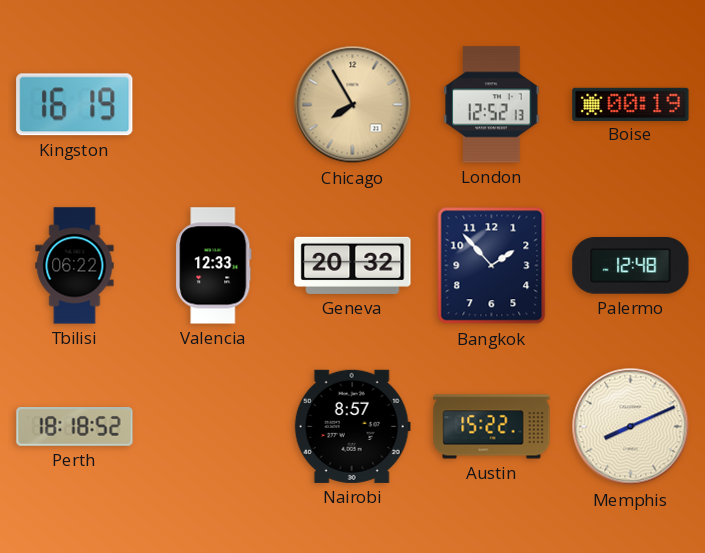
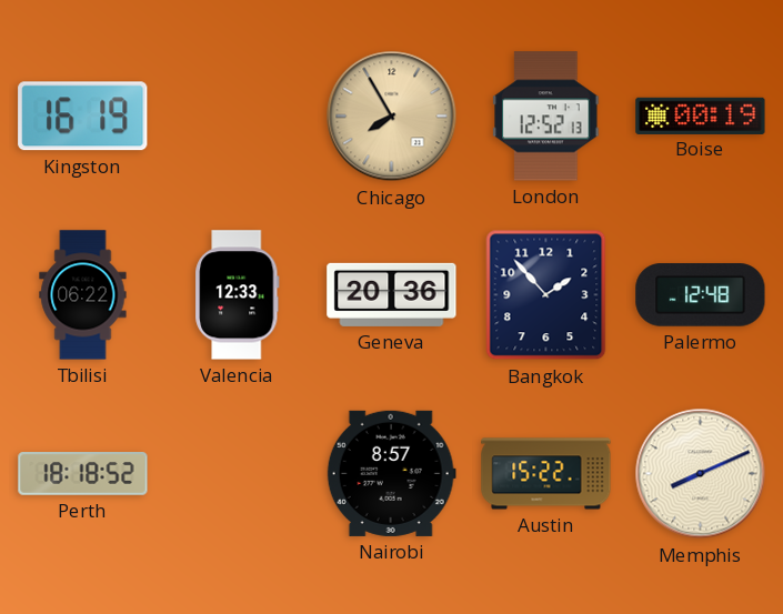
Geneva: 20:32 -> 20:36
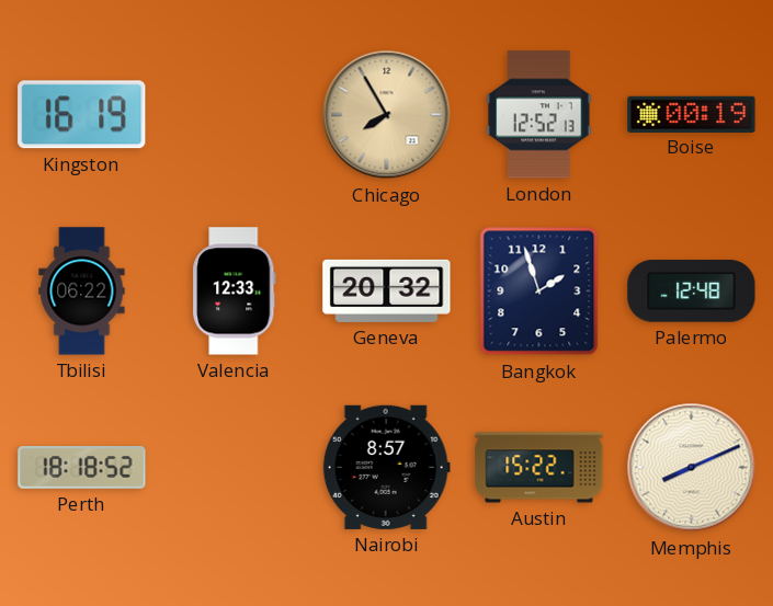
Geneva: 20:36 -> 20:32
Bangkok: 1:53 -> 1:57
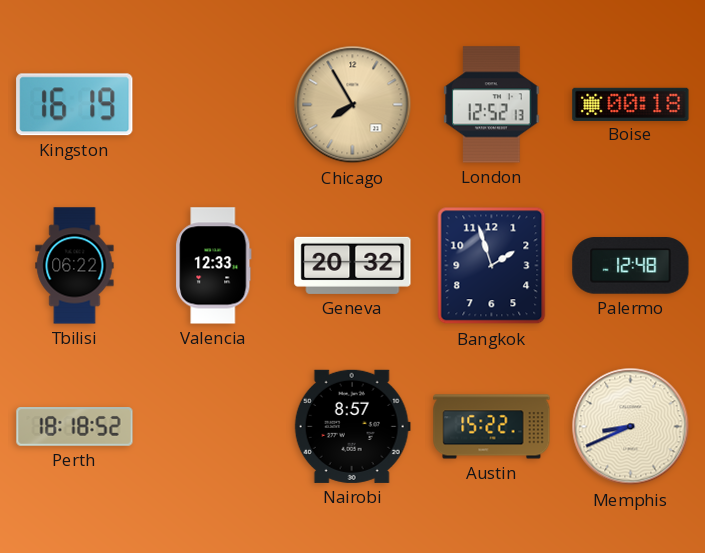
Boise: 00:19 -> 00:18
Memphis: 8:11 -> 8:41
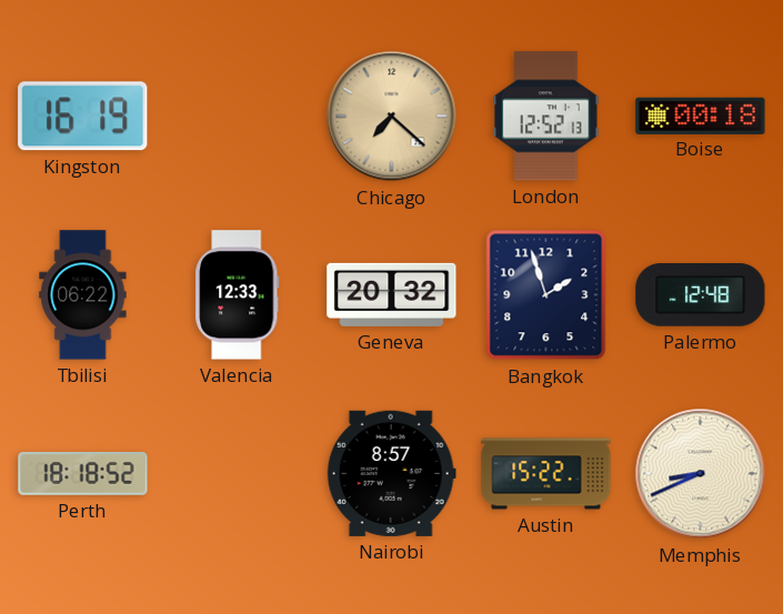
Chicago: 7:55 -> 7:22
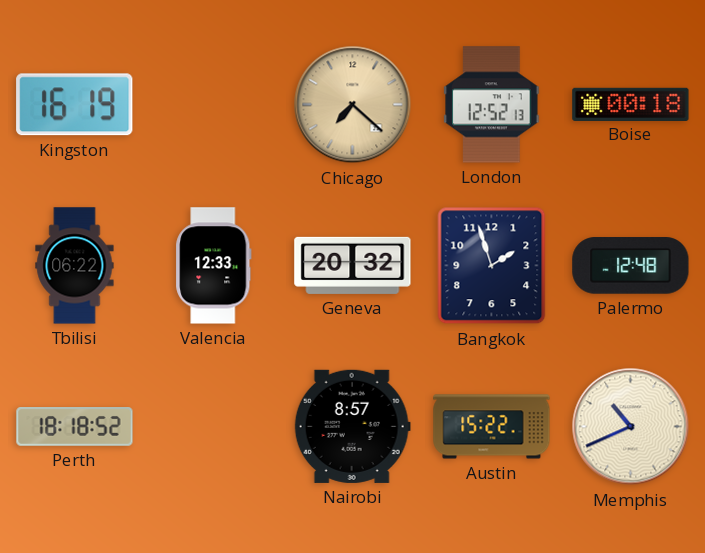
Memphis: 8:41 -> 10:41
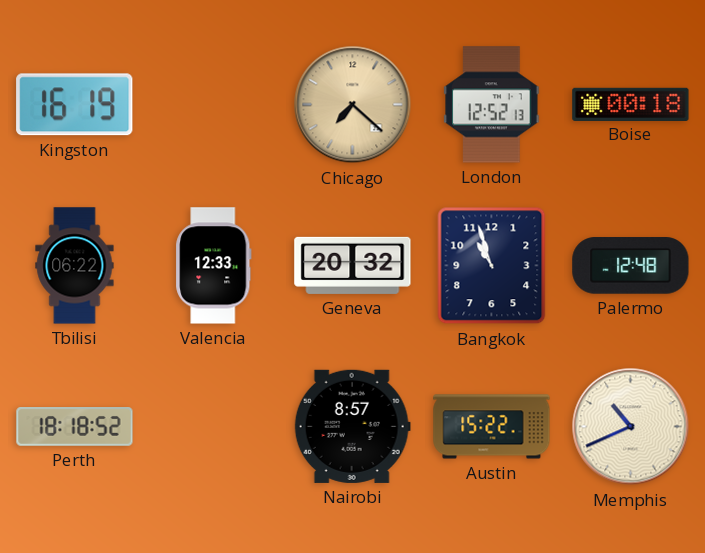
Bangkok: 1:57 -> 10:57
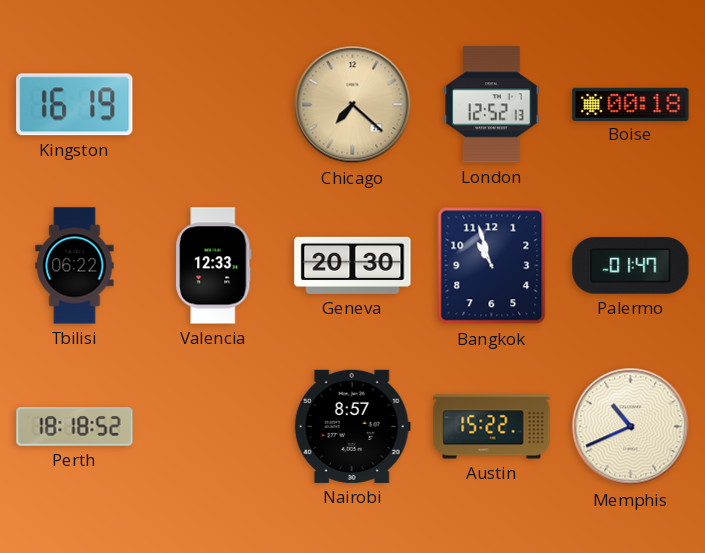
Geneva: 20:32 -> 20:30
Palermo: 12:48 -> 01:47
